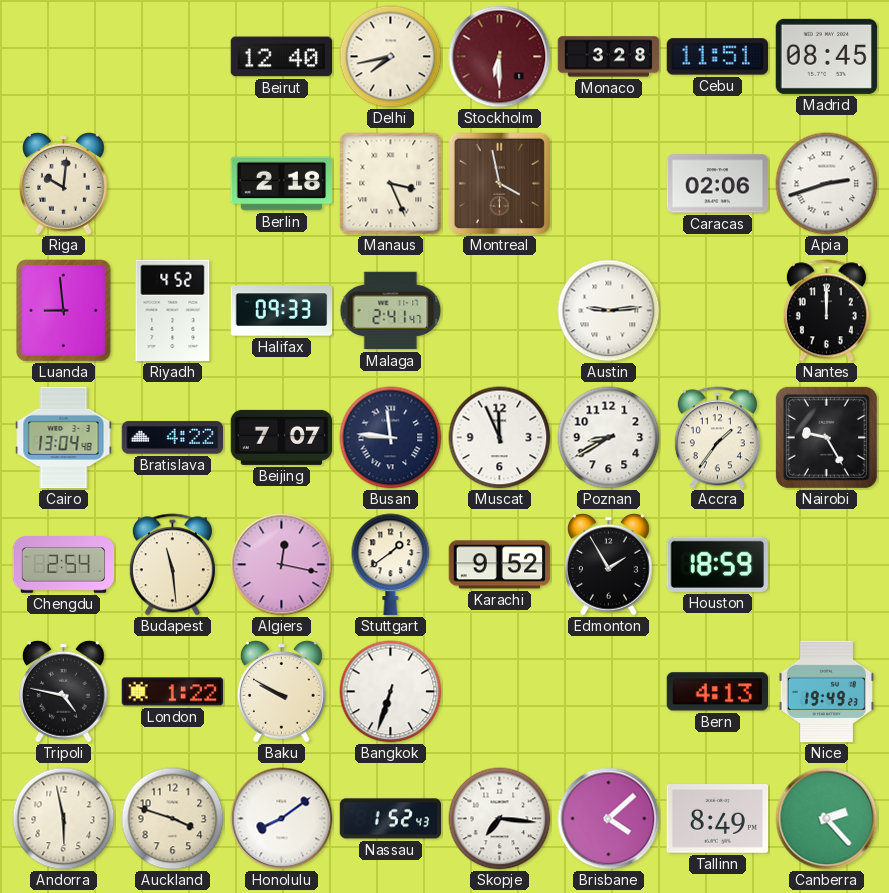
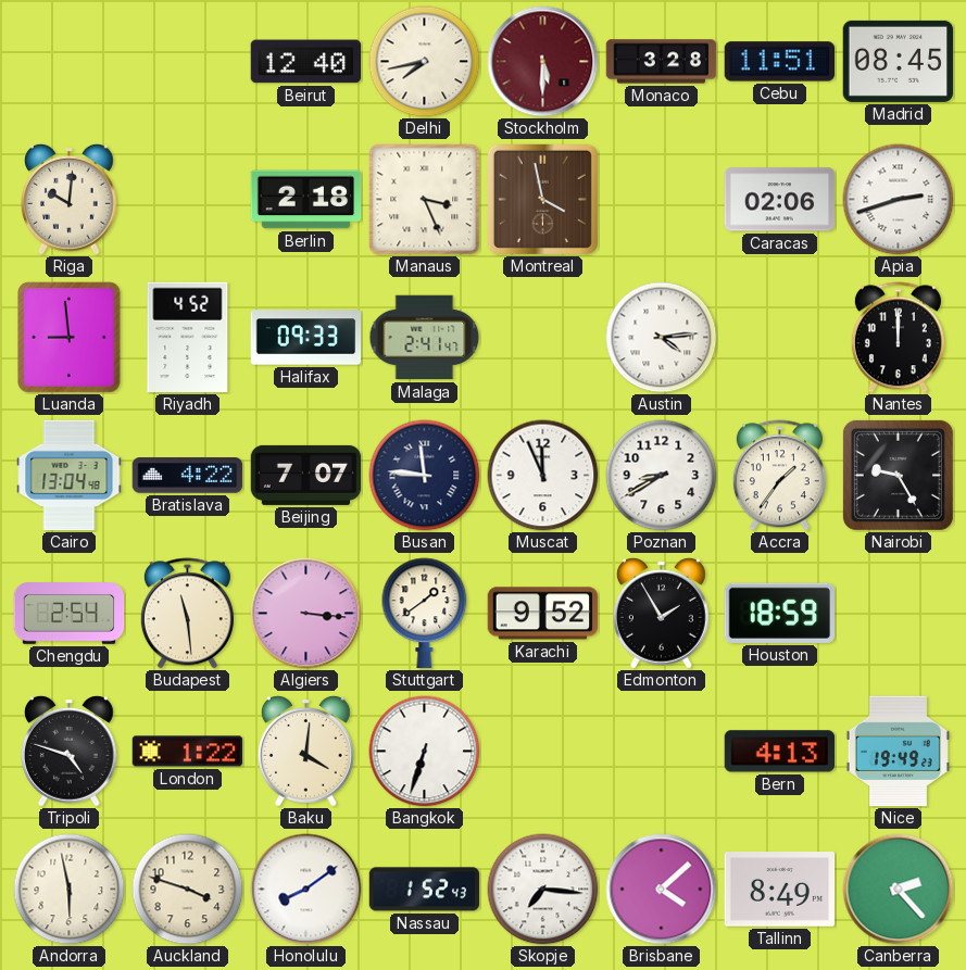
Stockholm: 6:30 -> 5:30
Austin: 9:14 -> 4:14
Algiers: 12:17 -> 3:16
Tripoli: 4:47 -> 4:48
Baku: 9:50 -> 4:01
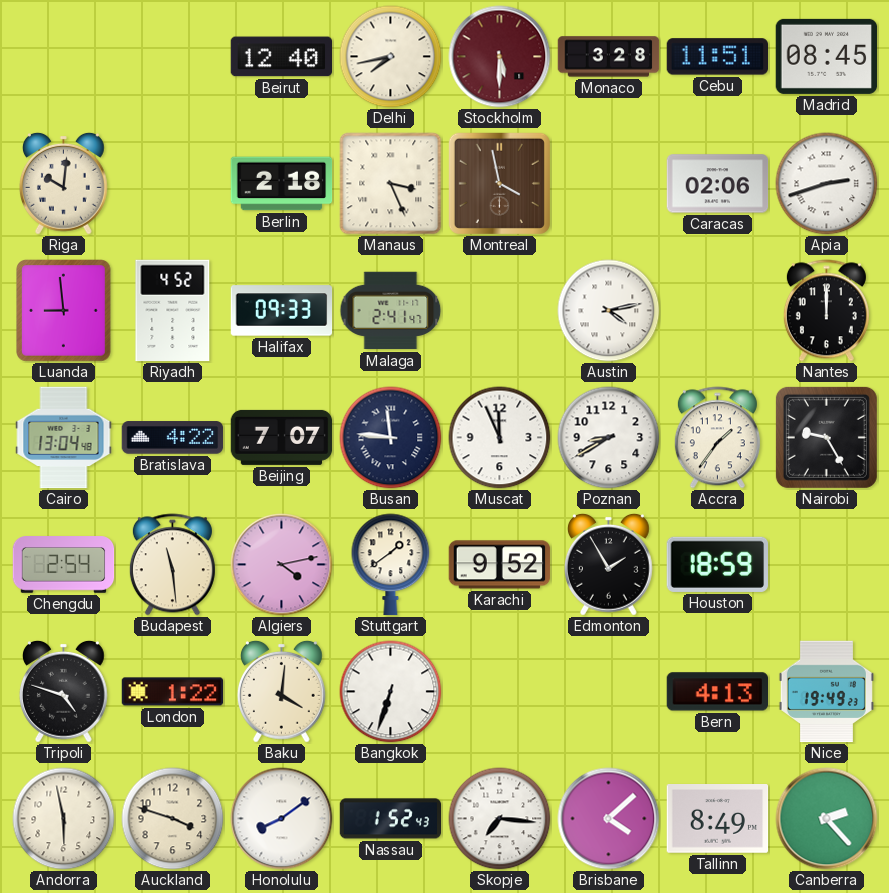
Austin: 4:14 -> 4:13
Algiers: 3:16 -> 4:13
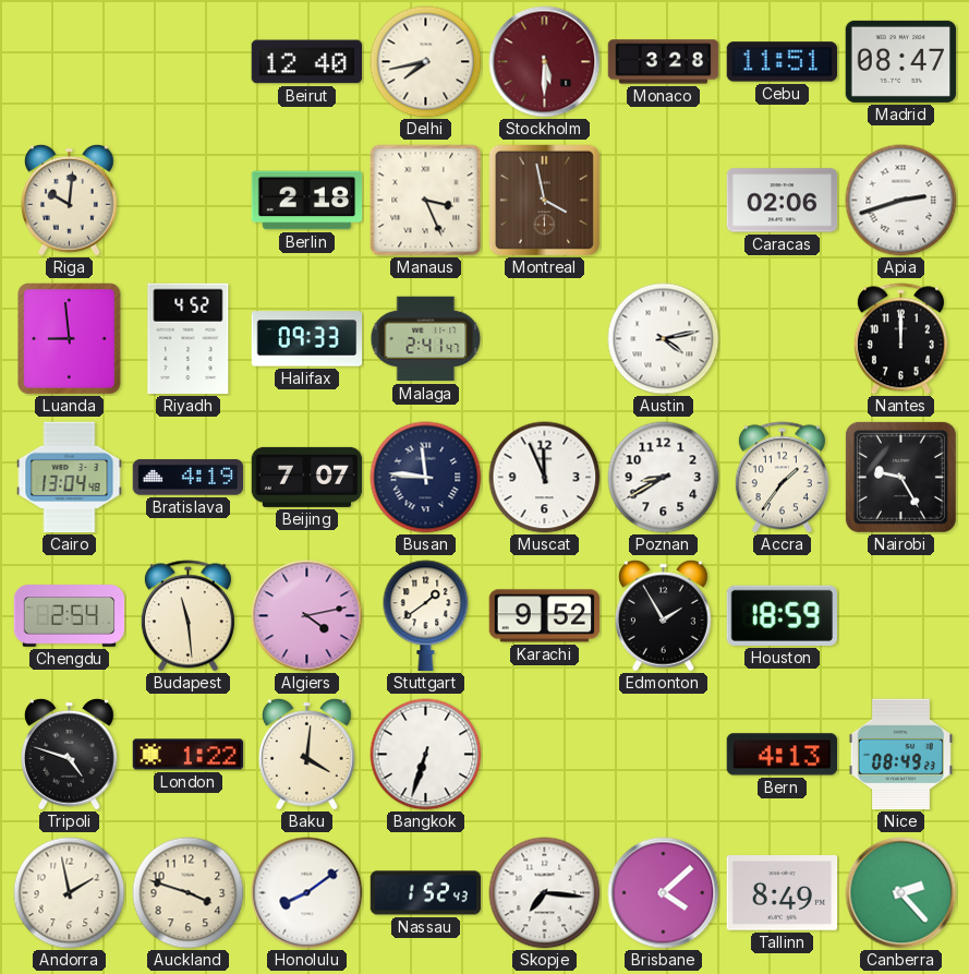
Madrid: 08:45 -> 08:47
Bratislava: 4:22 -> 4:19
Nice: 19:49 -> 08:49
Andorra: 5:58 -> 1:58
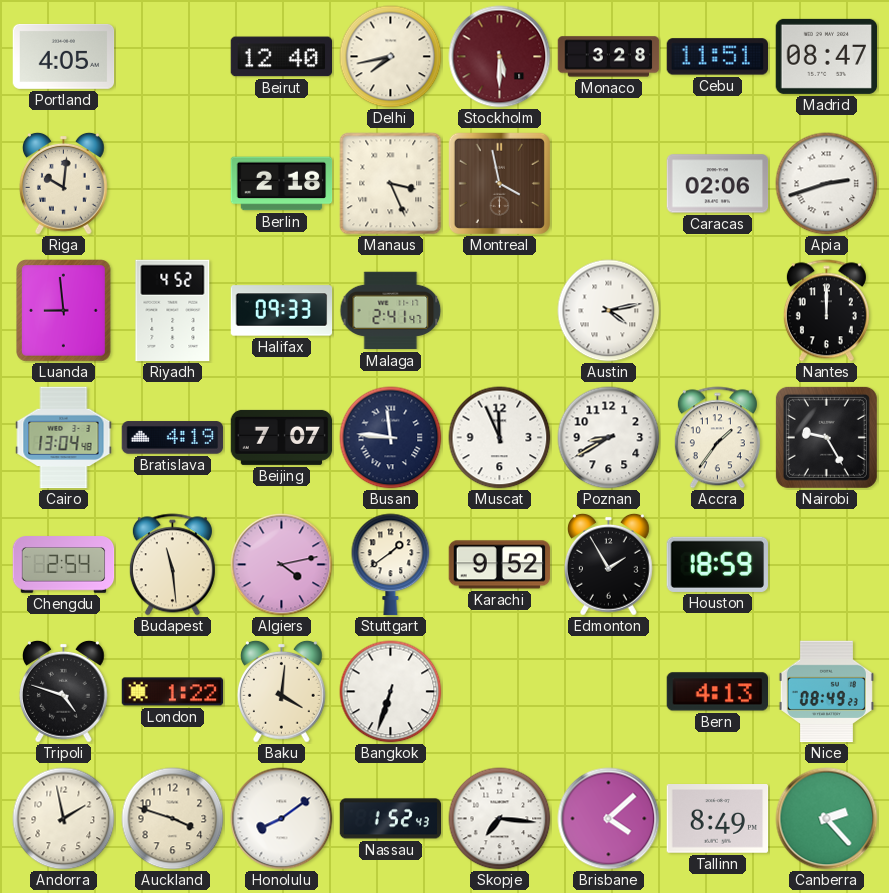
Portland: none -> 4:05
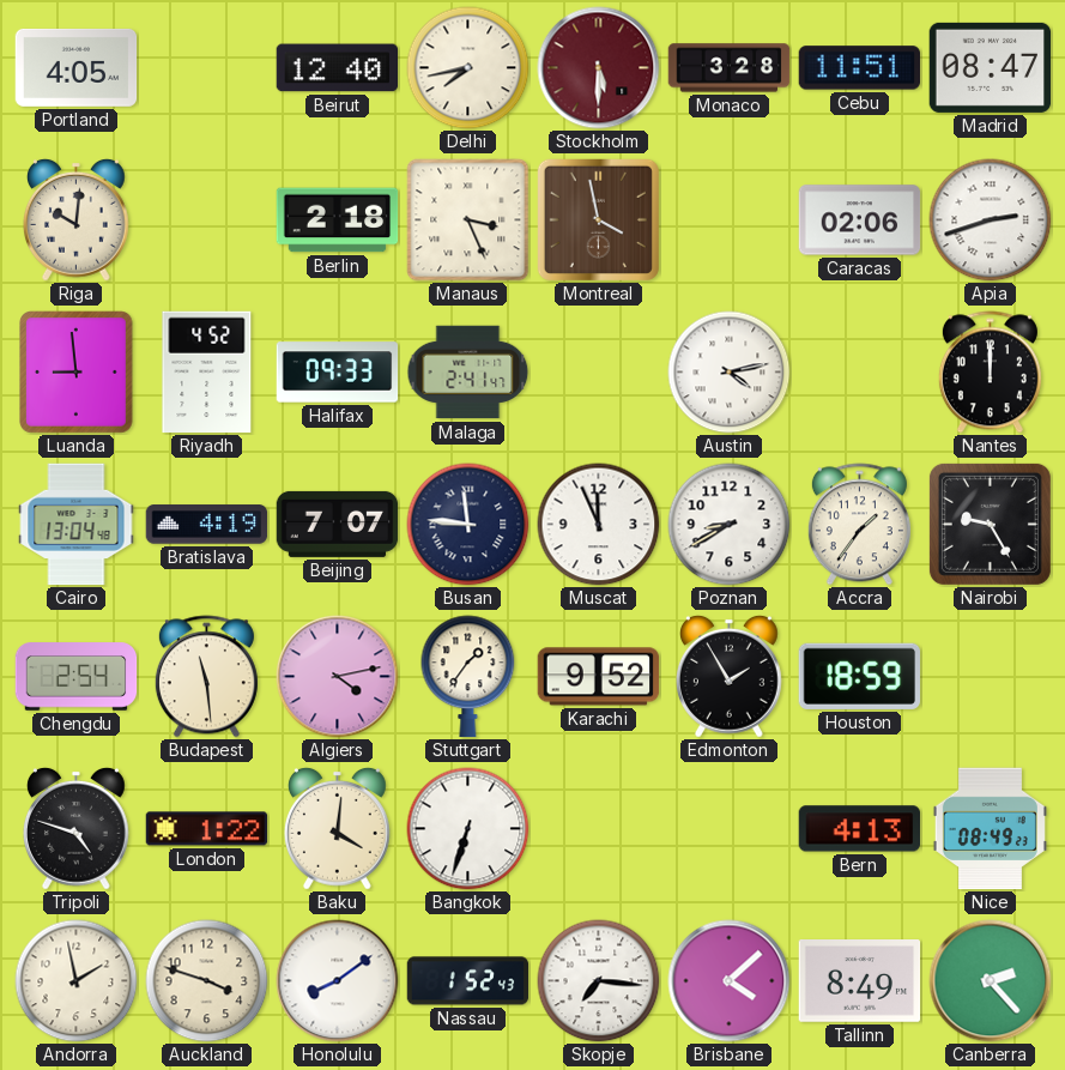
Stuttgart: 1:39 -> 1:36
